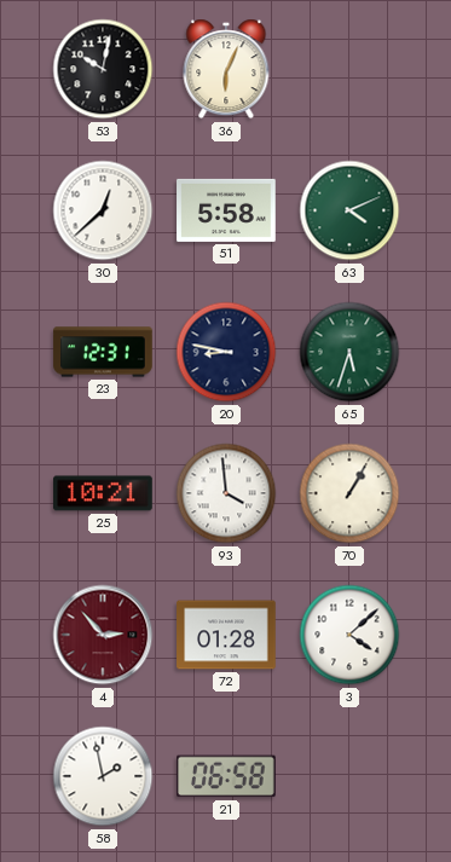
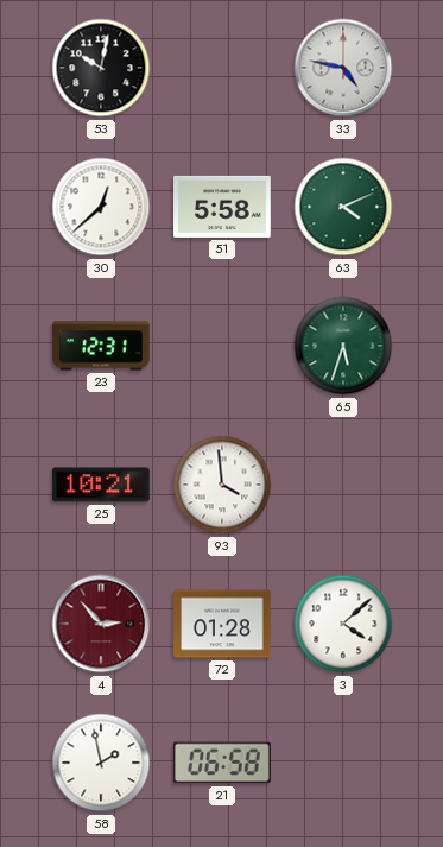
36: 6:04 -> none
33: none -> 4:47
20: 8:47 -> none
70: 1:05 -> none
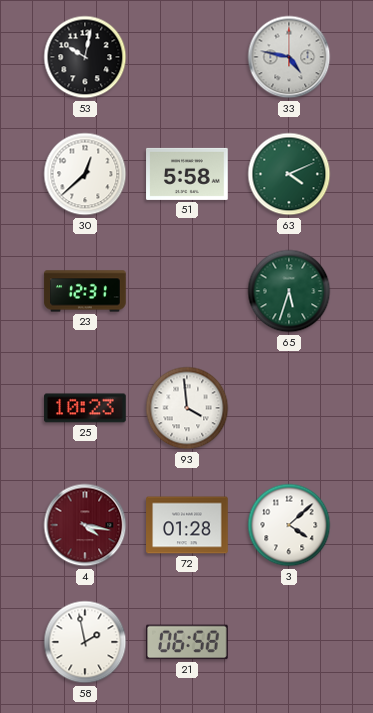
25: 10:21 -> 10:23
4: 2:53 -> 4:17
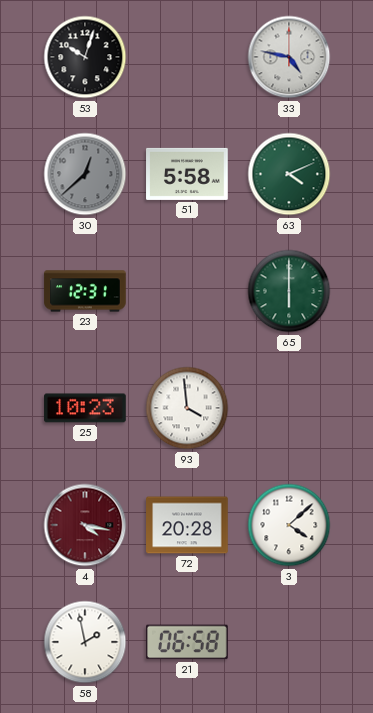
53: 10:02 -> 10:03
30 dial: white -> grey
65: 5:33 -> 6:00
72: 01:28 -> 20:28
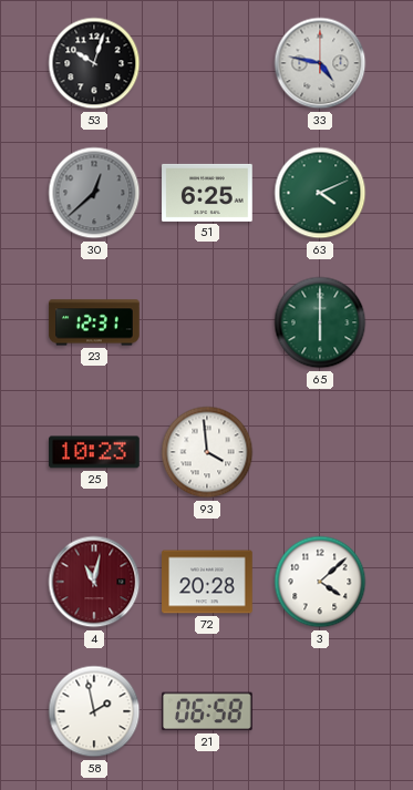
51: 5:58 -> 6:25
4: 4:17 -> 11:02
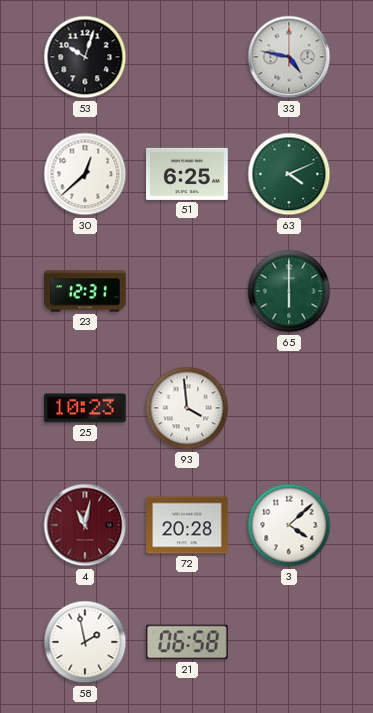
30 dial: grey -> white
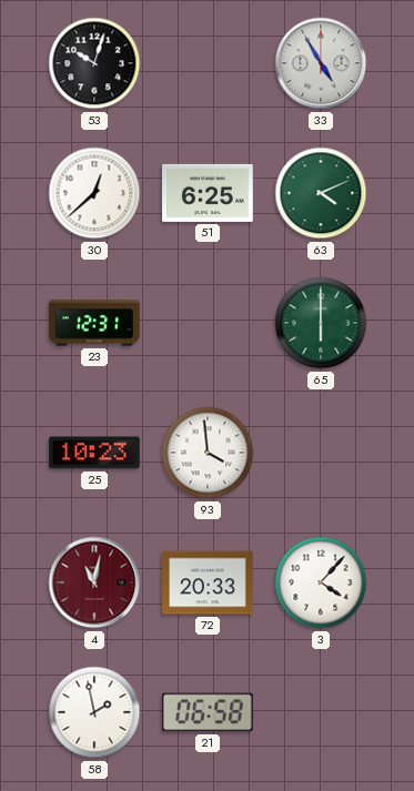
33: 4:47 -> 4:55
72: 20:28 -> 20:33
3: 4:08 -> 4:07
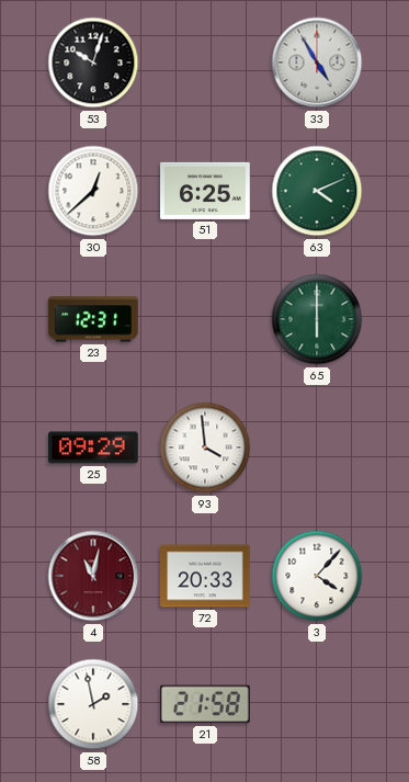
25: 10:23 -> 09:29
21: 06:58 -> 21:58
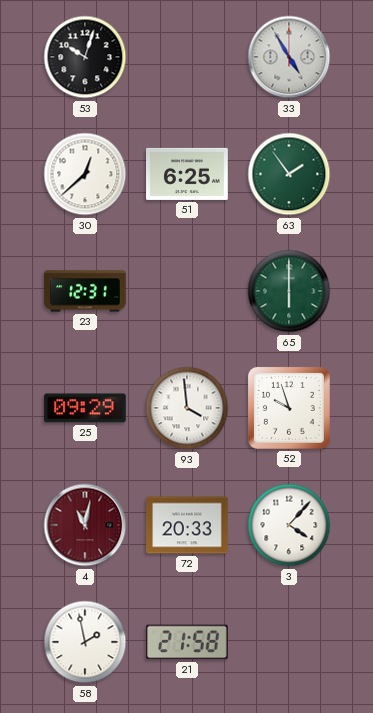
63: 4:11 -> 1:54
52: none -> 9:57
